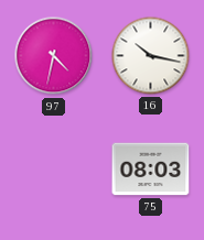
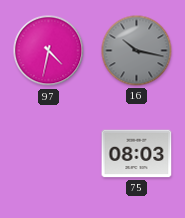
16 dial: white -> grey
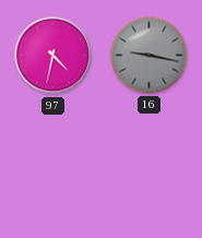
16: 10:17 -> 9:17
75: 08:03 -> none
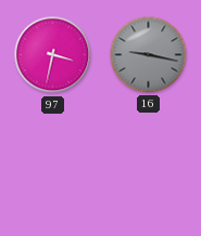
97: 4:32 -> 3:32
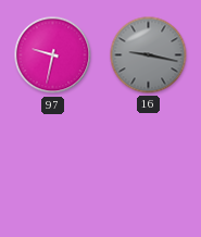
97: 3:32 -> 9:32
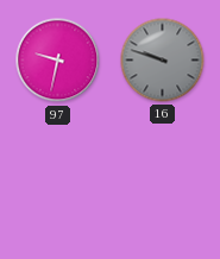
16: 9:17 -> 9:48
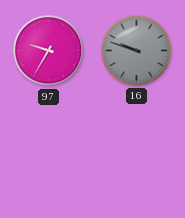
97: 9:32 -> 9:35
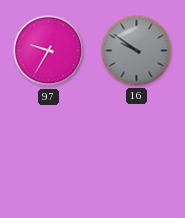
16: 9:48 -> 9:51
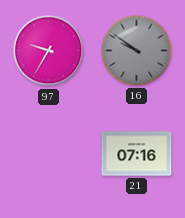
21: none -> 07:16
